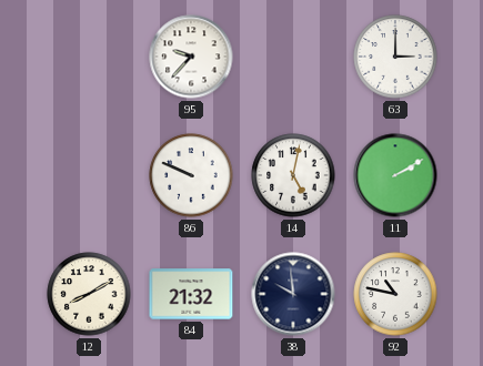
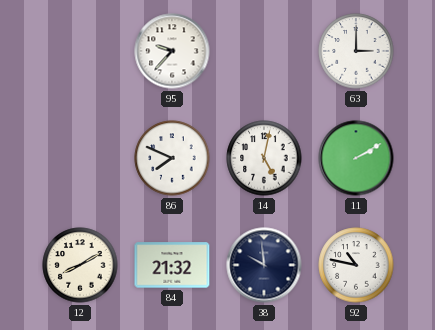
86: 9:49 -> 7:49
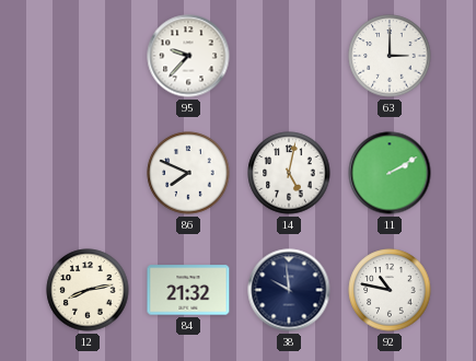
12: 8:10 -> 8:13
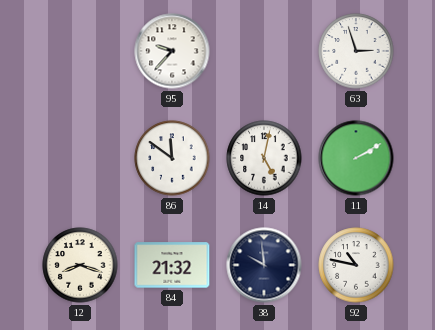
63: 3:00 -> 2:57
86: 7:49 -> 11:51
12: 8:13 -> 8:18
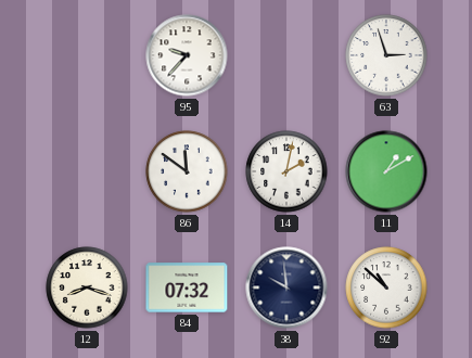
14: 5:02 -> 2:02
11: 2:10 -> 1:10
84: 21:32 -> 07:32
92: 10:47 -> 10:52
